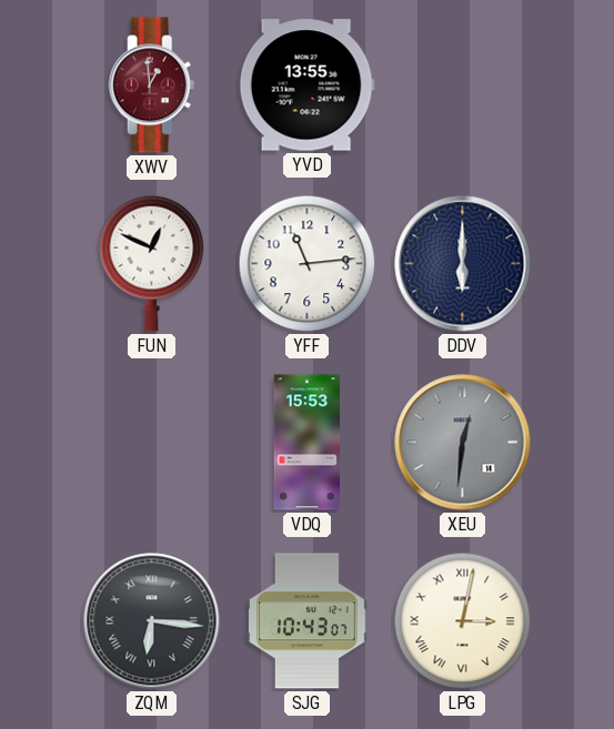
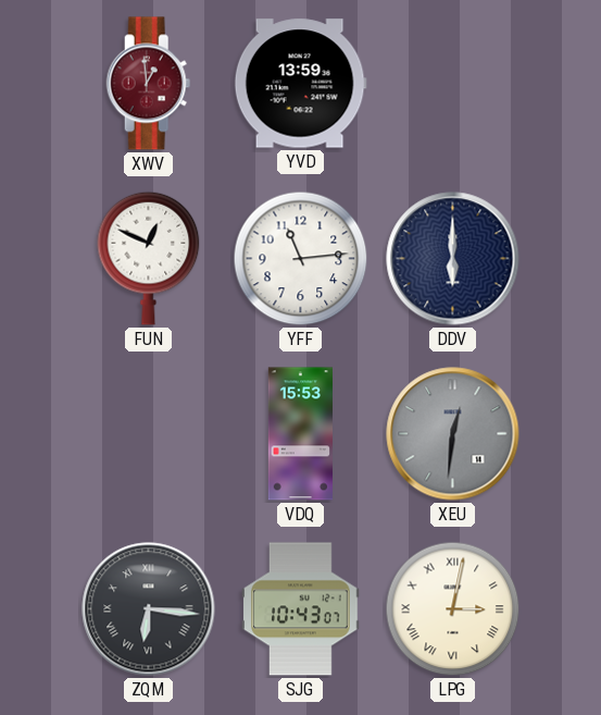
YVD: 13:55 -> 13:59
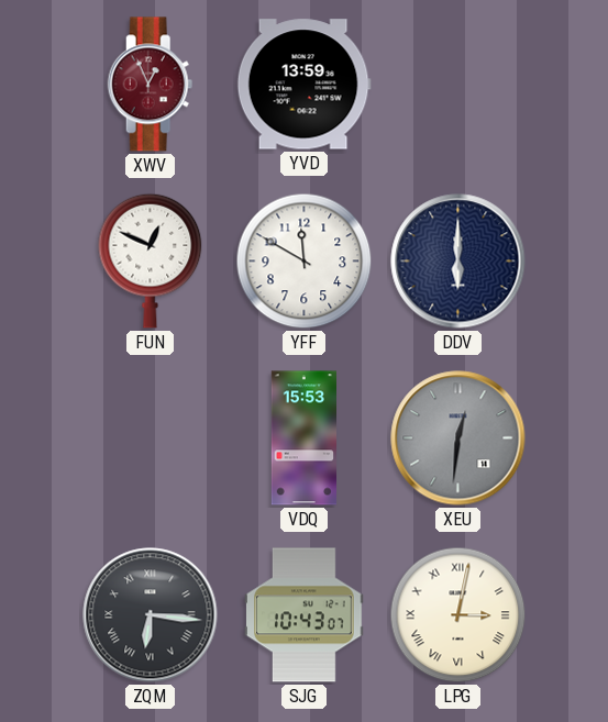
XWV: 12:59 -> 12:56
YFF: 11:14 -> 11:50
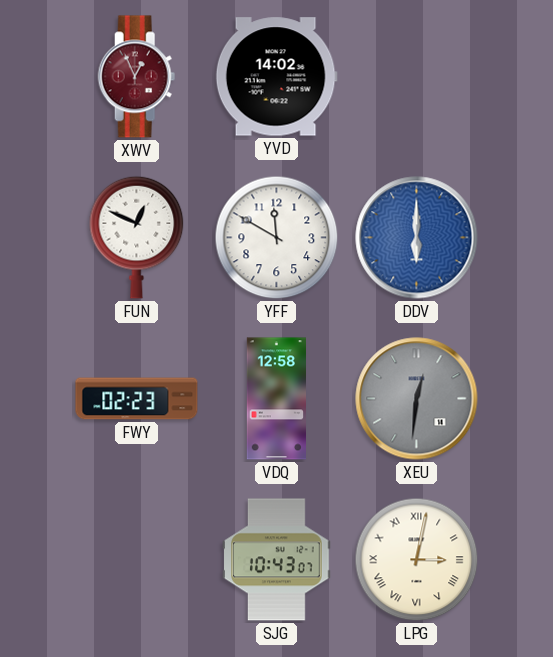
YVD: 13:59 -> 14:02
DDV dial: navy -> blue
FWY: none -> 02:23
VDQ: 15:53 -> 12:58
ZQM: 6:16 -> none
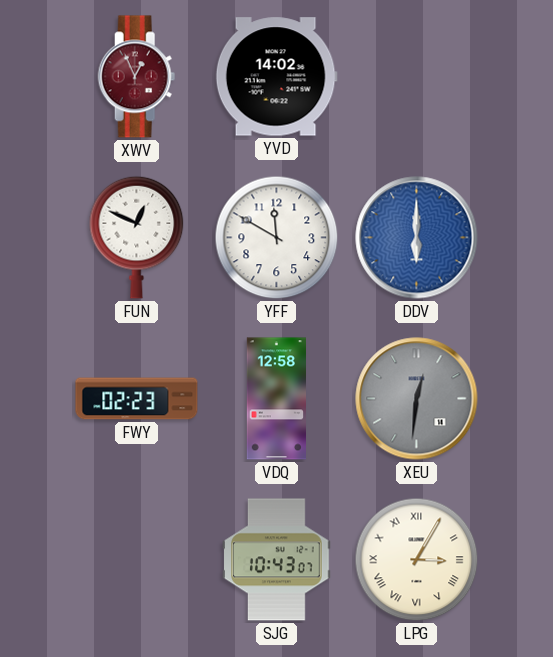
LPG: 3:02 -> 3:05
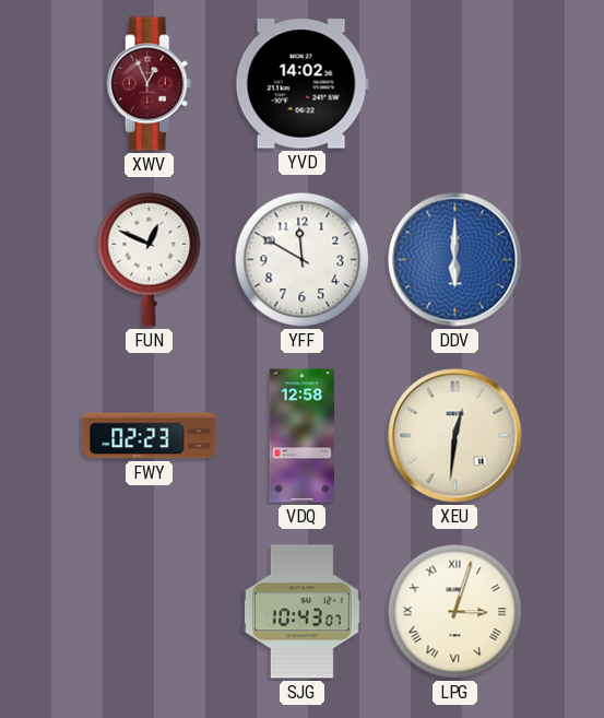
XEU dial: grey -> cream
LPG: 3:05 -> 3:03
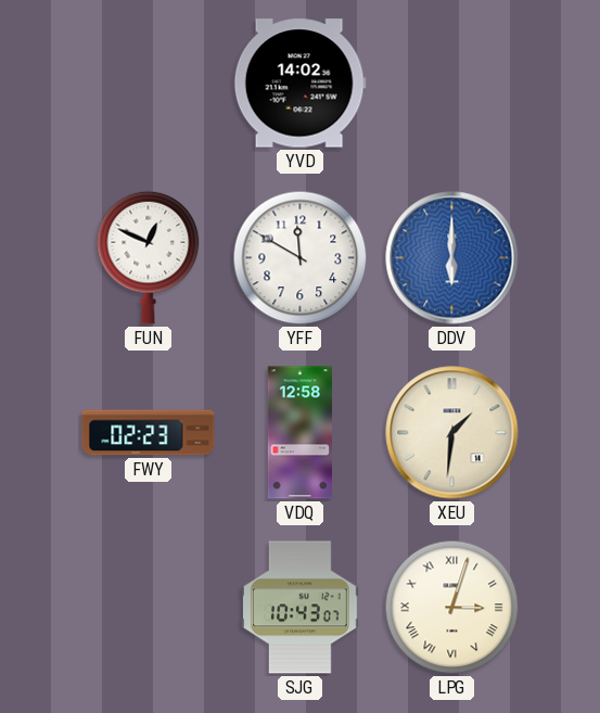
XWV: 12:56 -> none
XEU: 12:31 -> 1:31
